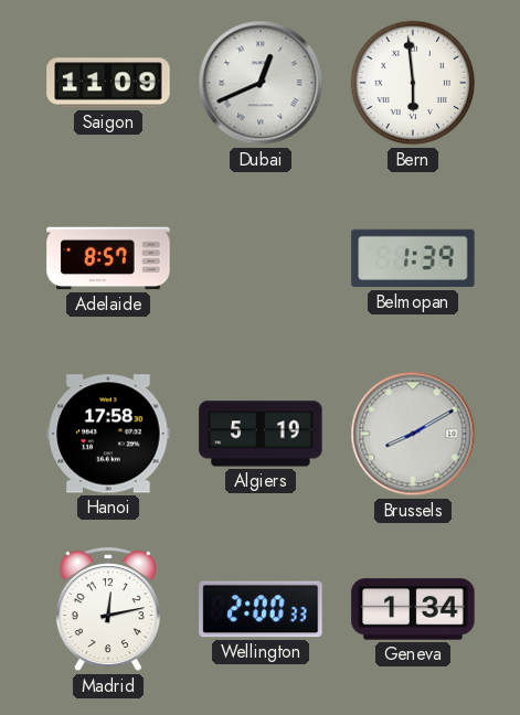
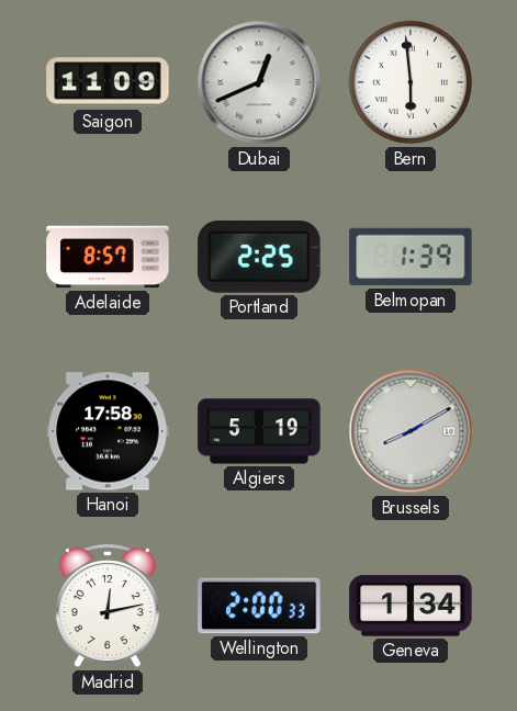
Portland: none -> 2:25
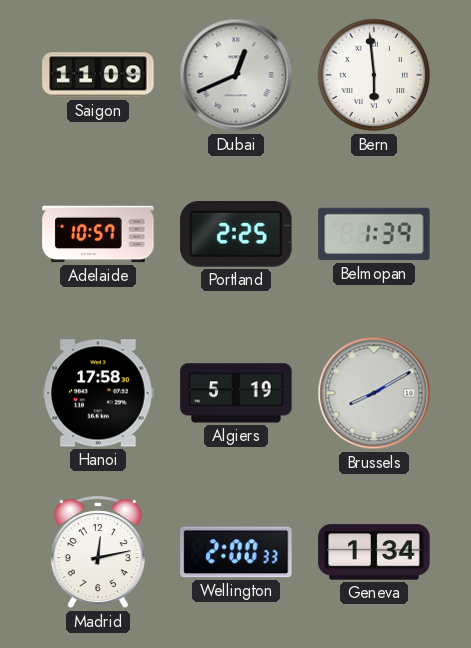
Adelaide: 8:57 -> 10:57
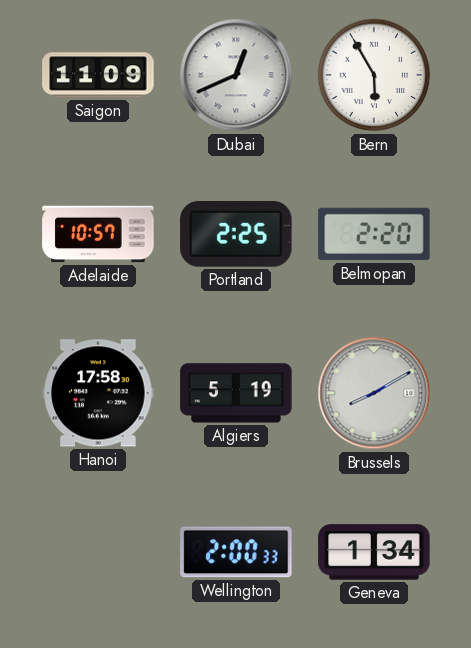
Bern: 5:59 -> 5:55
Belmopan: 1:39 -> 2:20
Madrid: 12:13 -> none
